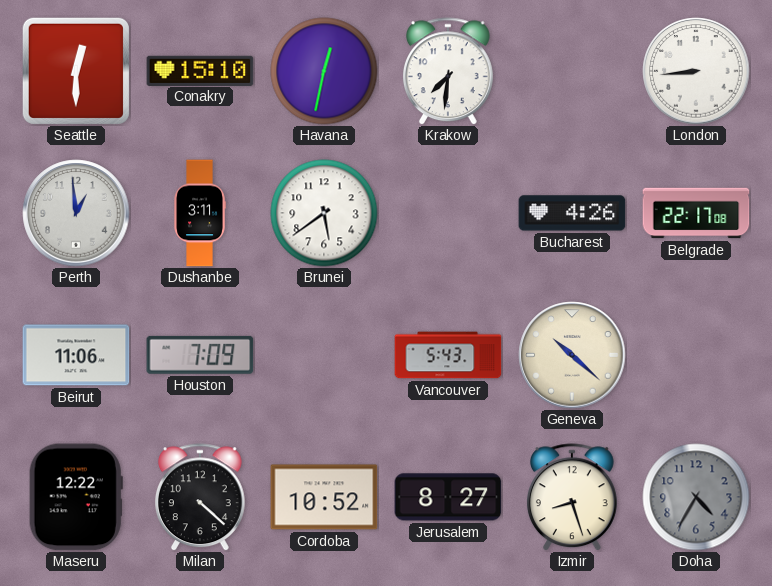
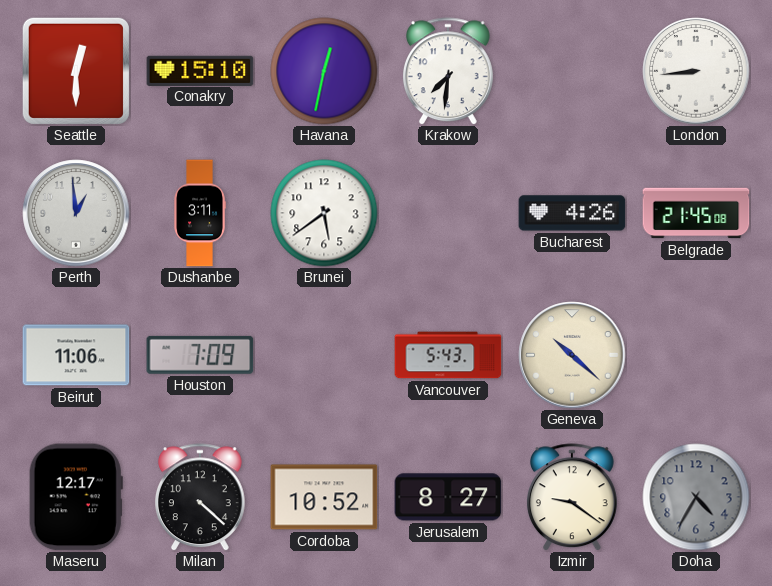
Belgrade: 22:17 -> 21:45
Maseru: 12:22 -> 12:17
Izmir: 8:27 -> 9:21
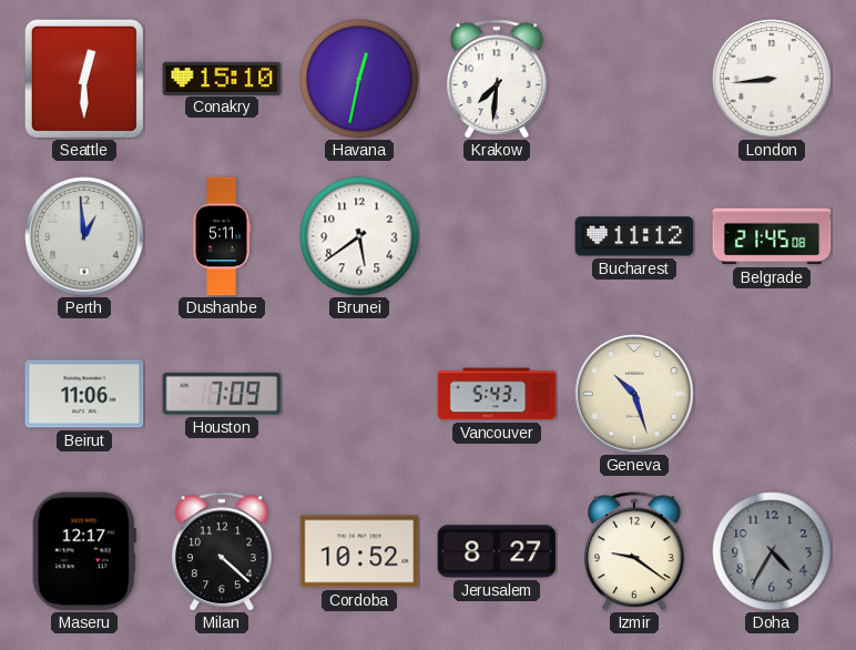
Dushanbe: 3:11 -> 5:11
Bucharest: 4:26 -> 11:12
Geneva: 10:22 -> 10:27
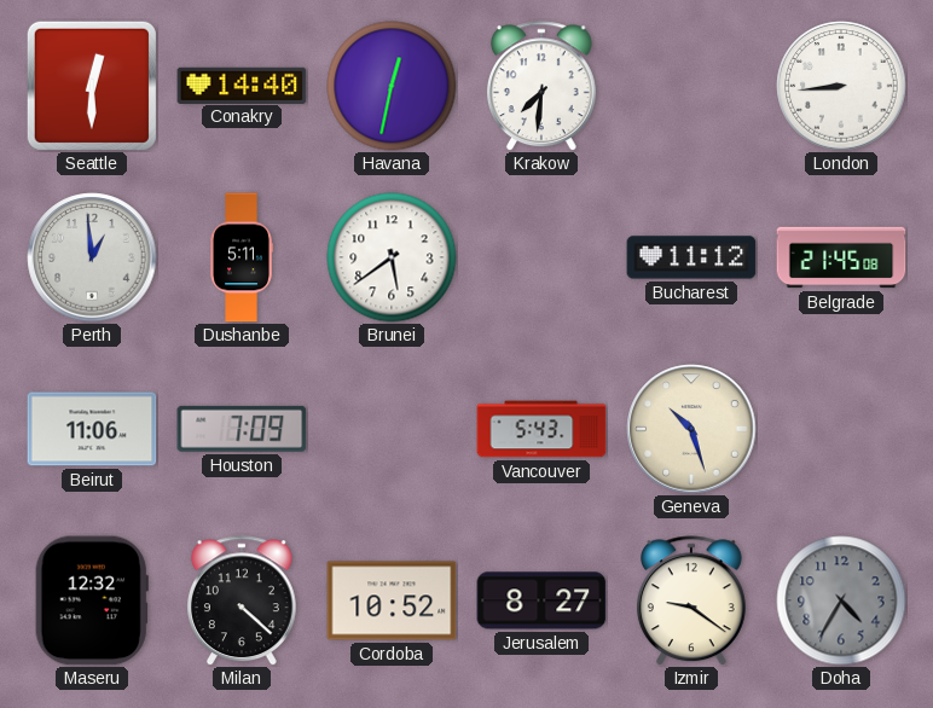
Conakry: 15:10 -> 14:40
Maseru: 12:17 -> 12:32
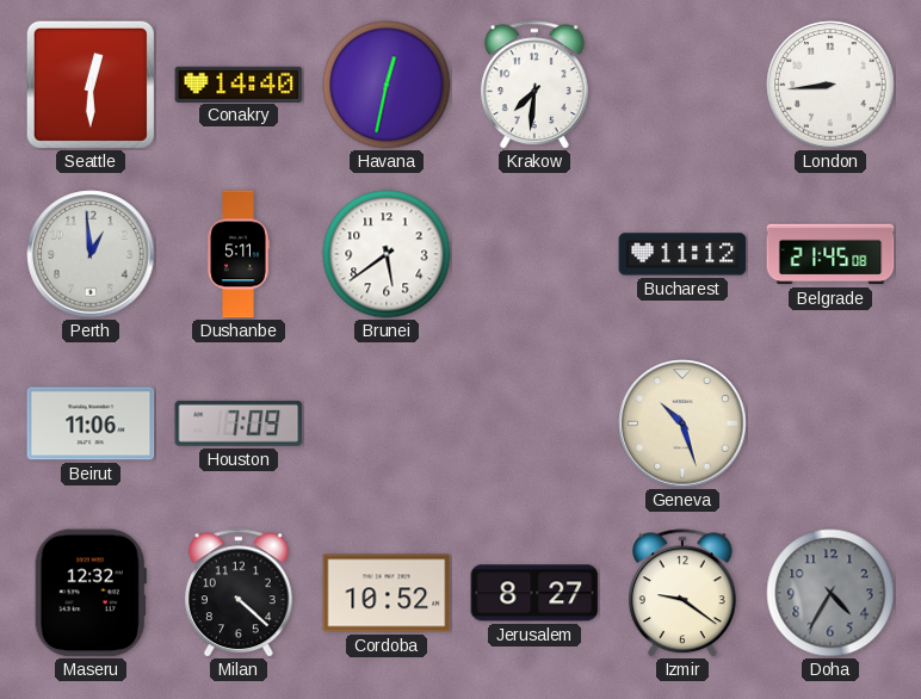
Vancouver: 5:43 -> none
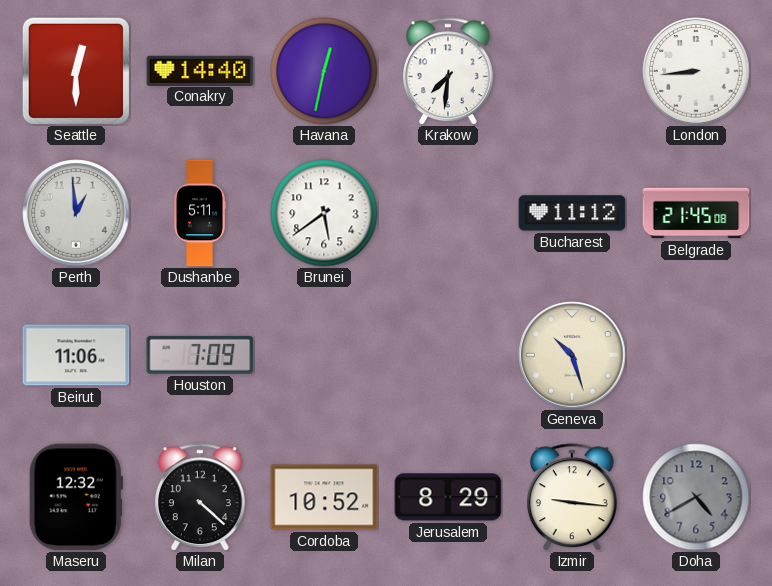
Jerusalem: 8:27 -> 8:29
Izmir: 9:21 -> 9:16
Doha: 4:35 -> 4:40
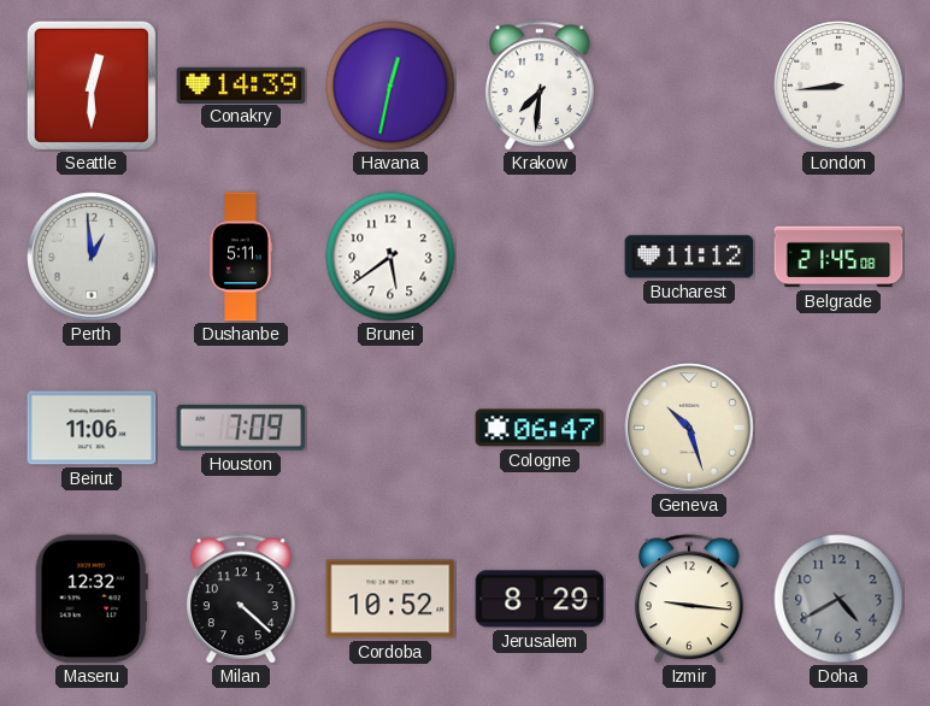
Conakry: 14:40 -> 14:39
Cologne: none -> 06:47
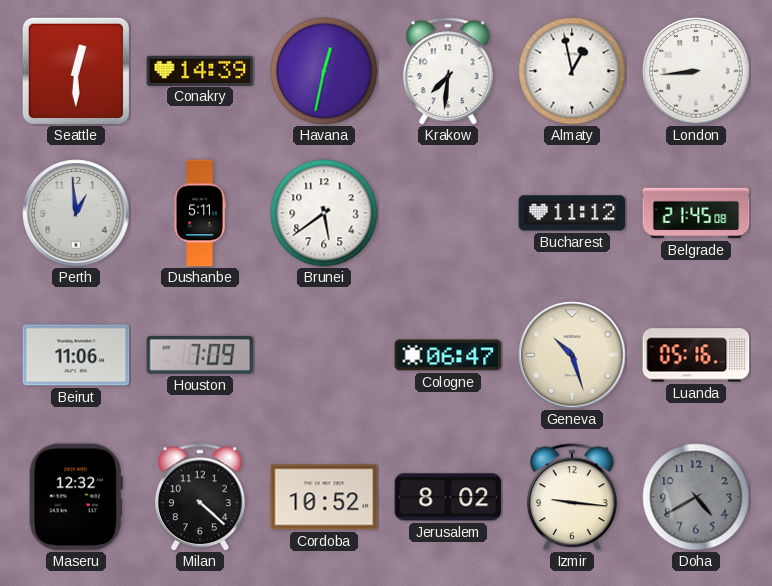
Almaty: none -> 12:58
Luanda: none -> 05:16
Jerusalem: 8:29 -> 8:02
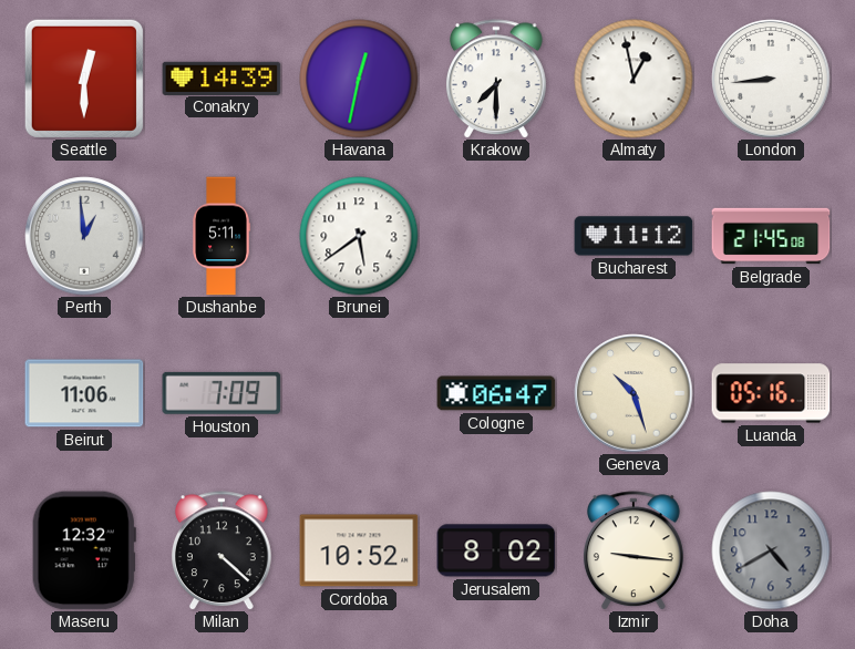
Krakow: 7:31 -> 7:30
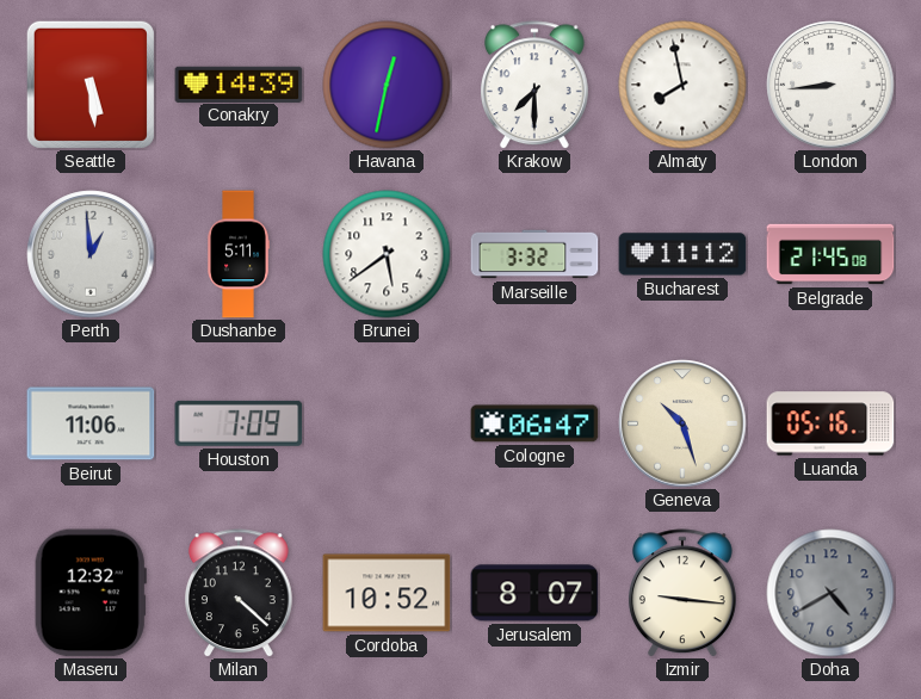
Seattle: 12:30 -> 5:29
Almaty: 12:58 -> 7:58
Marseille: none -> 3:32
Jerusalem: 8:02 -> 8:07
